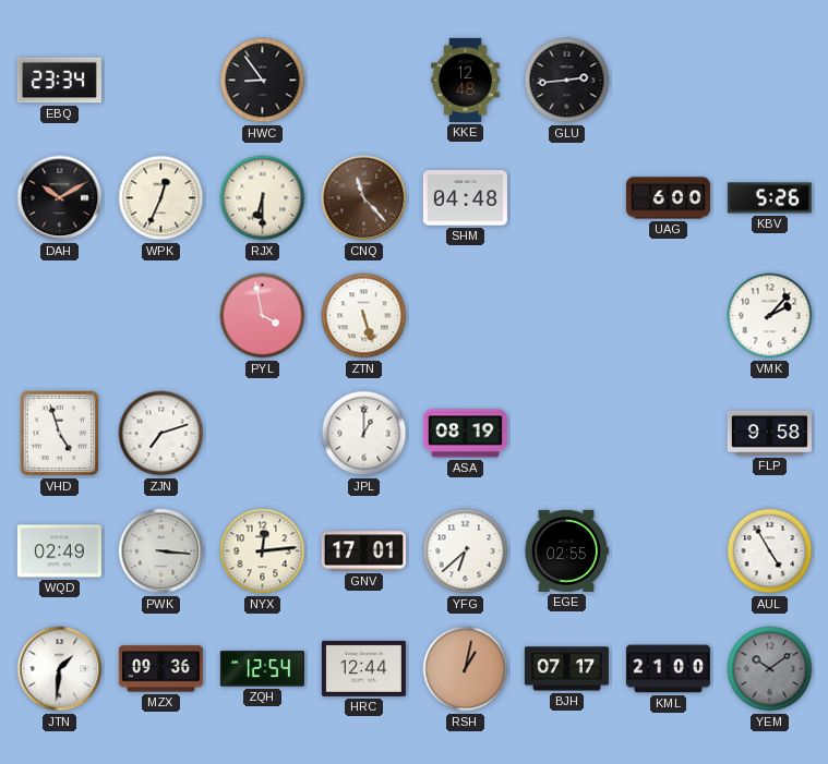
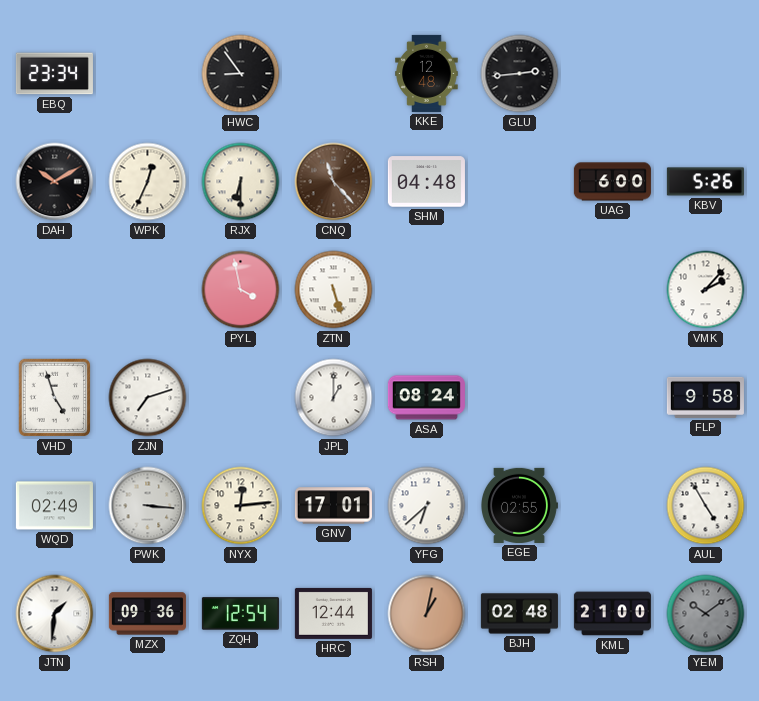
ASA: 08:19 -> 08:24
BJH: 07:17 -> 02:48
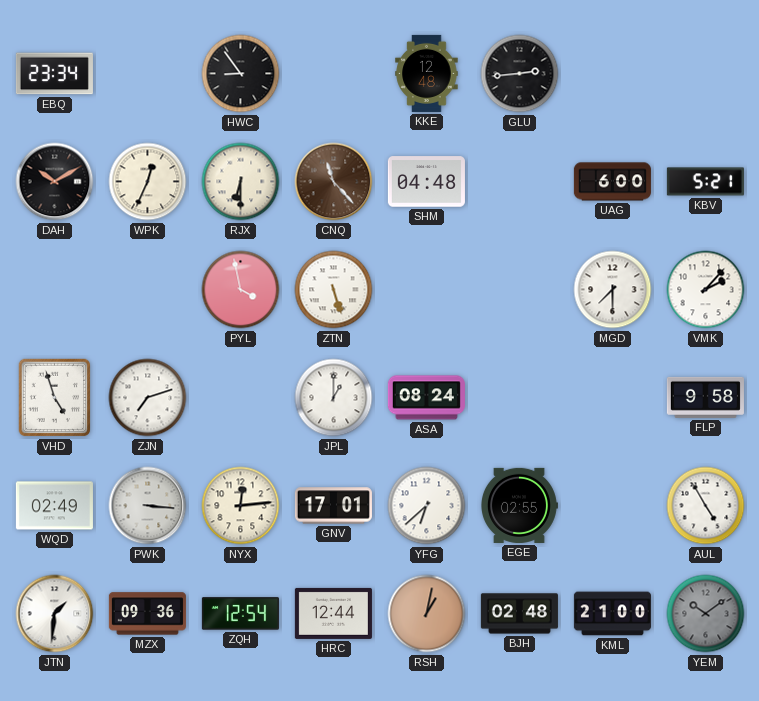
KBV: 5:26 -> 5:21
MGD: none -> 7:30
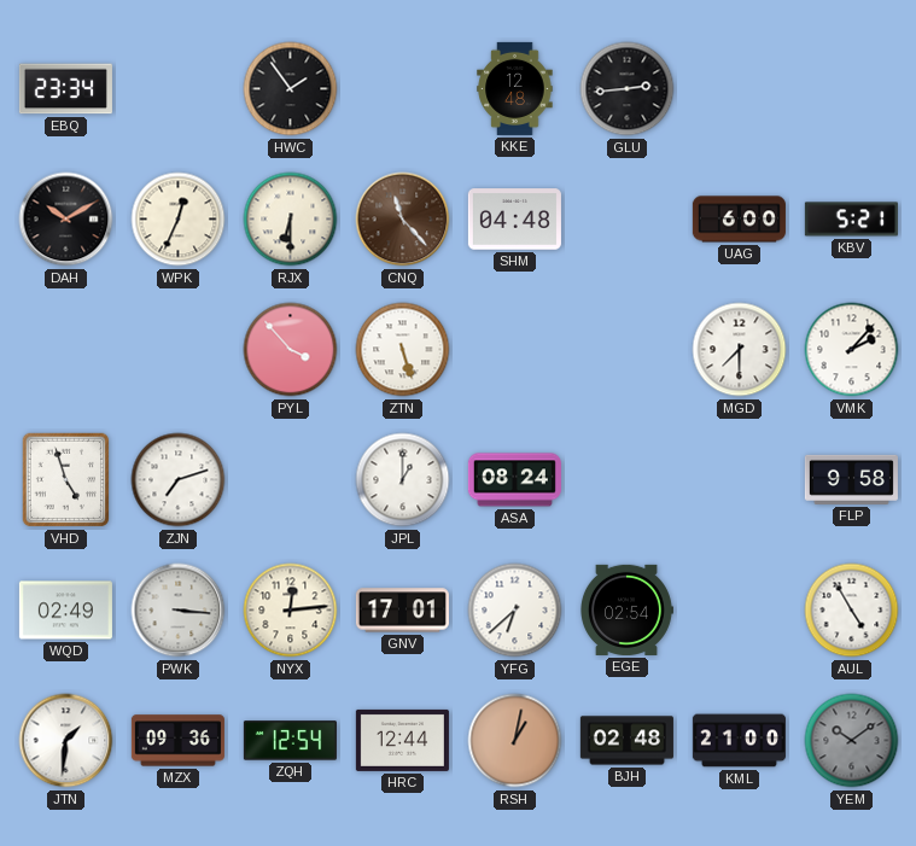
HWC: 8:54 -> 1:54
PYL: 3:58 -> 3:53
EGE: 02:55 -> 02:54
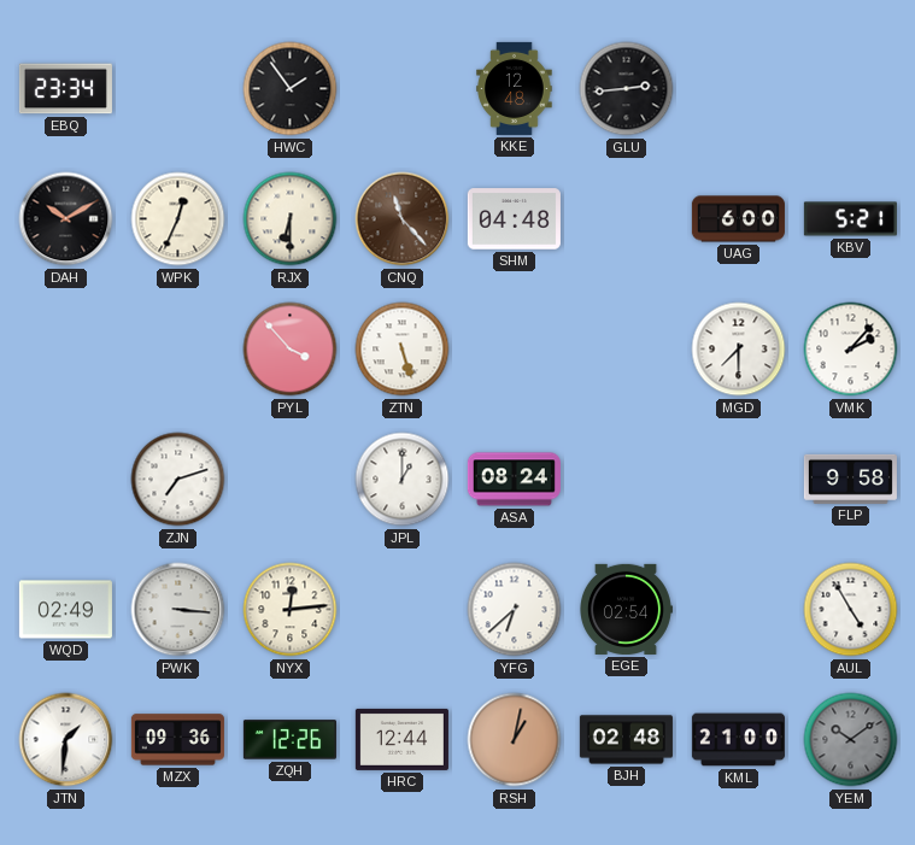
VHD: 4:57 -> none
GNV: 17:01 -> none
ZQH: 12:54 -> 12:26
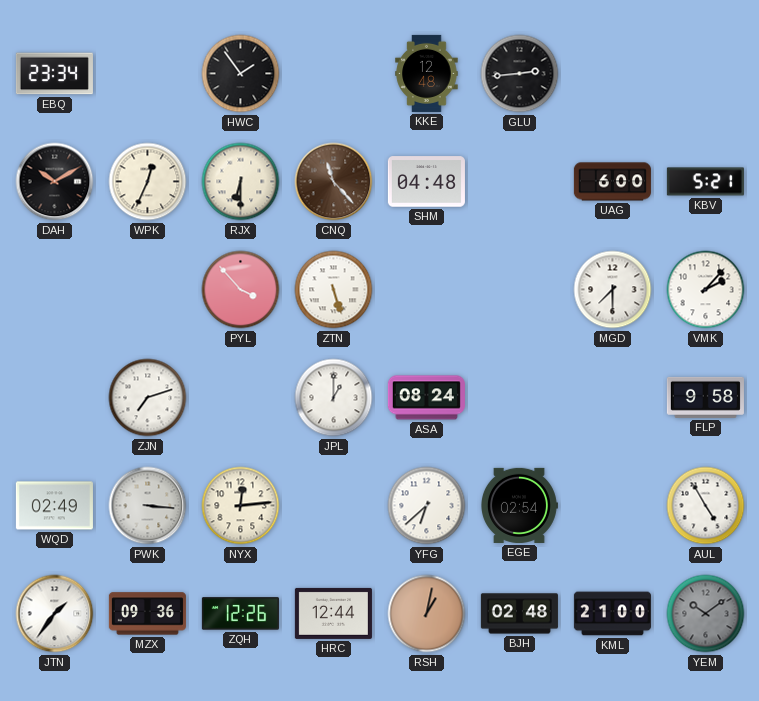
JTN: 1:31 -> 1:36
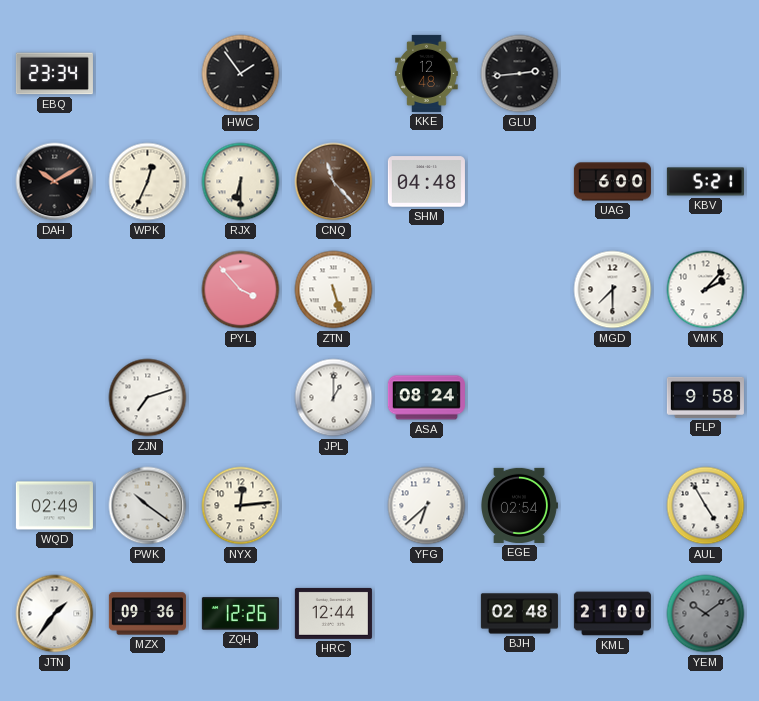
PWK: 3:16 -> 10:21
RSH: 1:02 -> none
